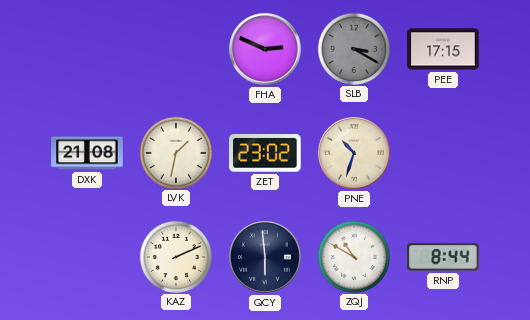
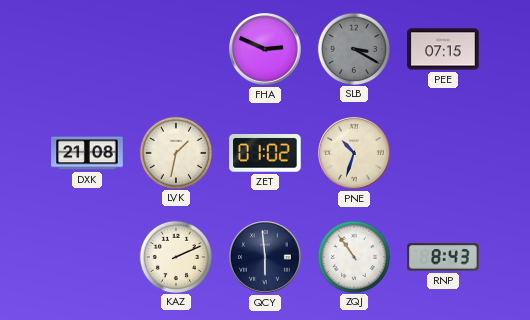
PEE: 17:15 -> 07:15
ZET: 23:02 -> 01:02
ZQJ: 10:50 -> 10:54
RNP: 8:44 -> 8:43
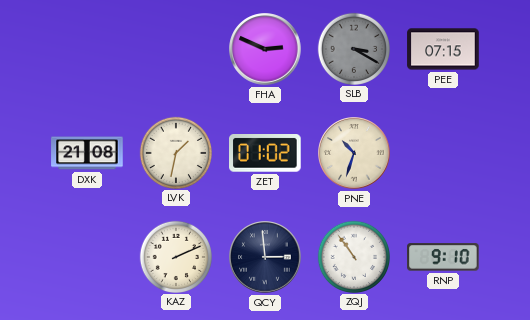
QCY: 5:59 -> 2:59
RNP: 8:43 -> 9:10
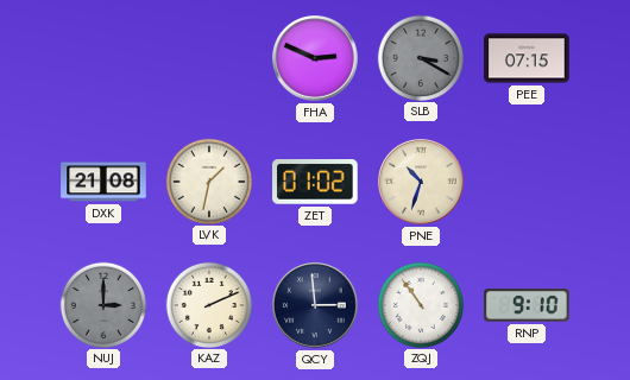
NUJ: none -> 3:00
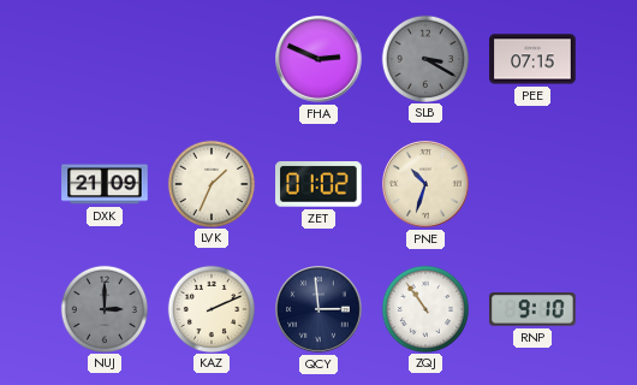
DXK: 21:08 -> 21:09
LVK: 1:32 -> 1:34
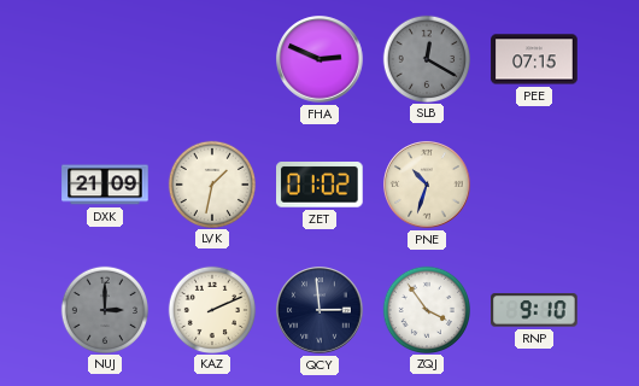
SLB: 3:20 -> 12:20
LVK: 1:34 -> 1:32
ZQJ: 10:54 -> 3:54
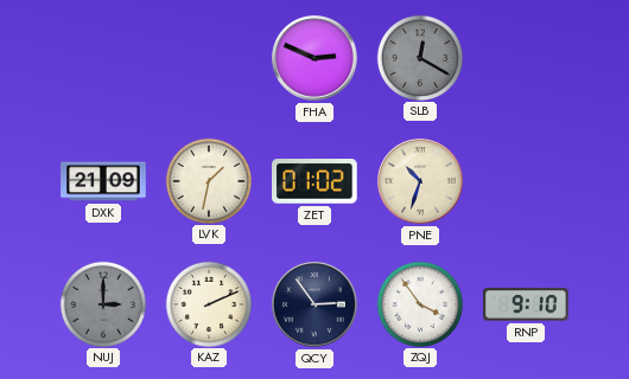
PEE: 07:15 -> none
QCY: 2:59 -> 2:54
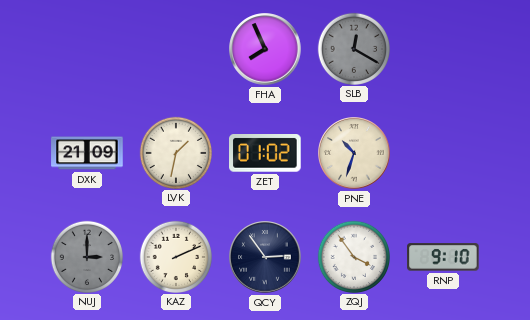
FHA: 2:49 -> 7:56
